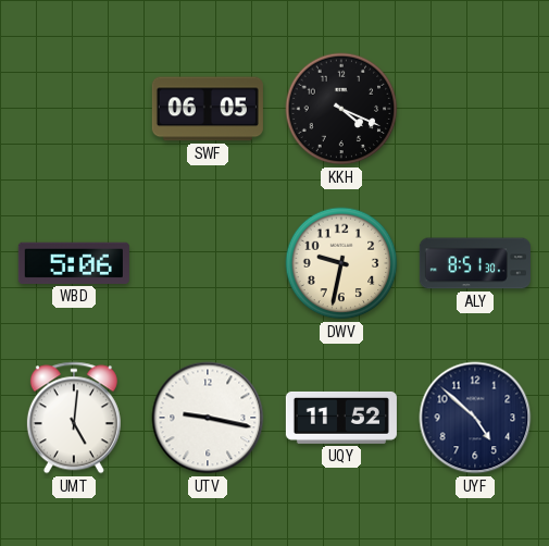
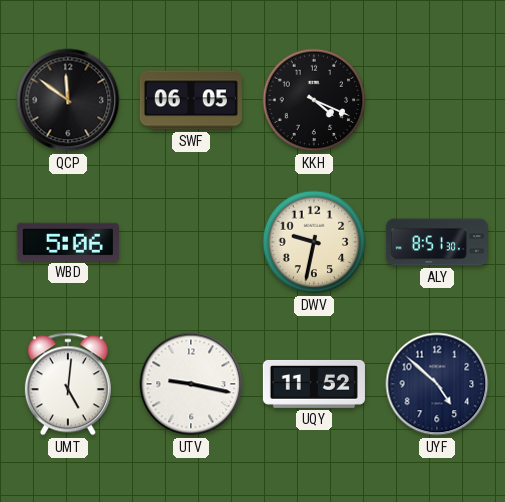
QCP: none -> 11:51
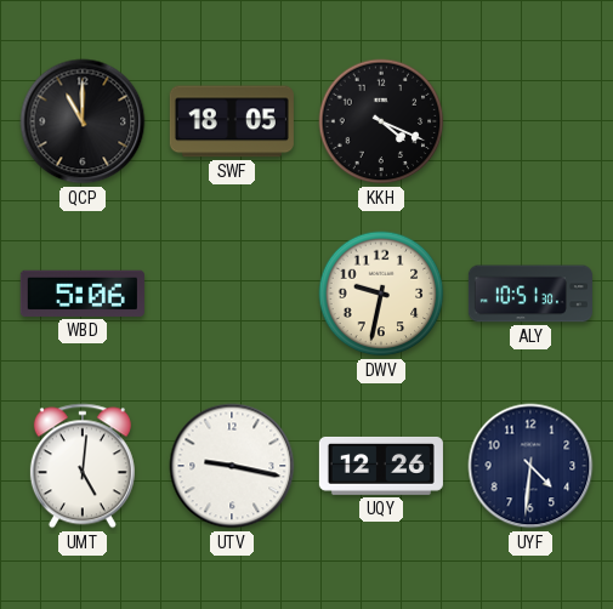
QCP: 11:51 -> 11:00
SWF: 06:05 -> 18:05
ALY: 8:51 -> 10:51
UQY: 11:52 -> 12:26
UYF: 4:52 -> 4:31
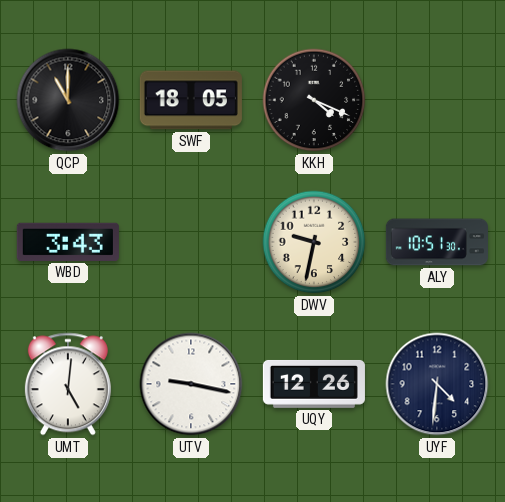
WBD: 5:06 -> 3:43
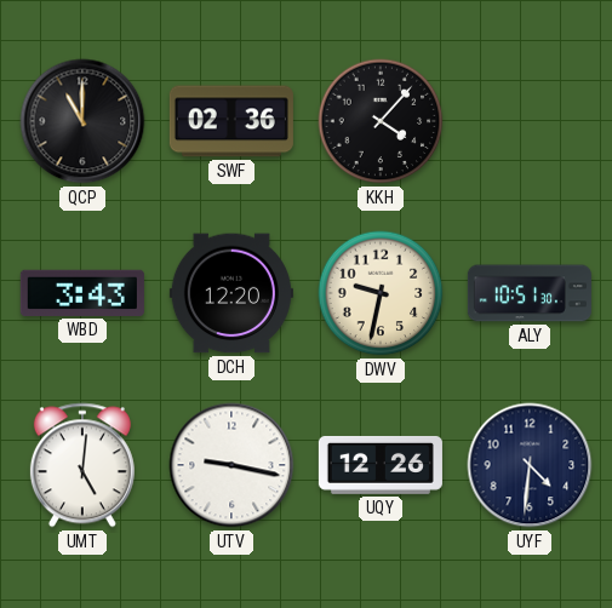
SWF: 18:05 -> 02:36
KKH: 4:19 -> 4:07
DCH: none -> 12:20
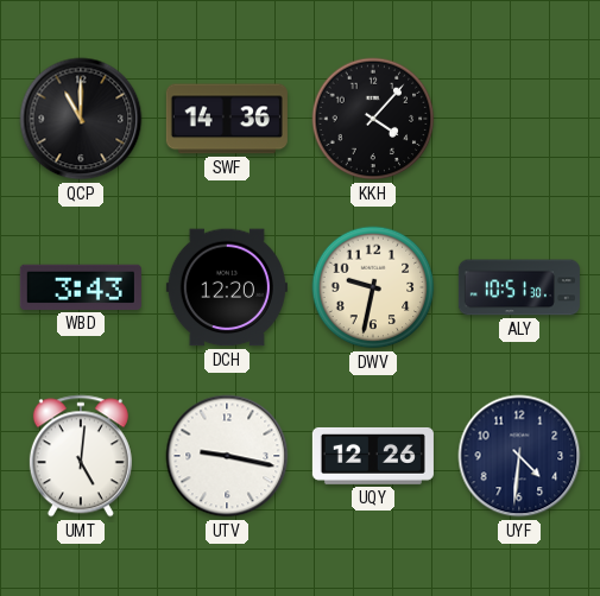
SWF: 02:36 -> 14:36
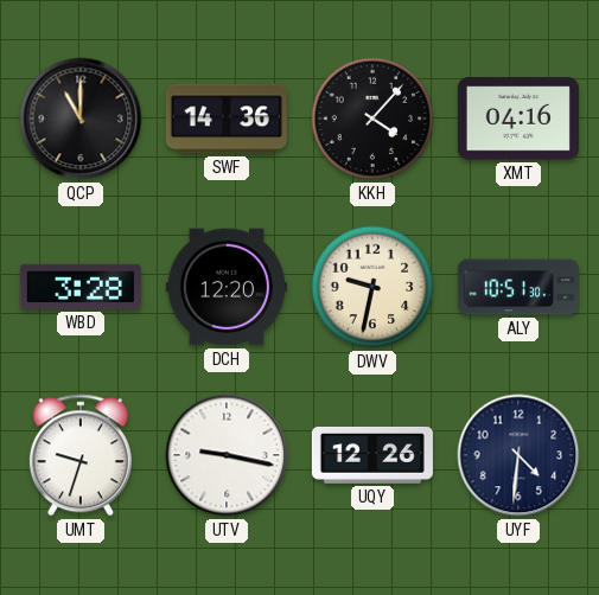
XMT: none -> 04:16
WBD: 3:43 -> 3:28
UMT: 5:01 -> 9:33
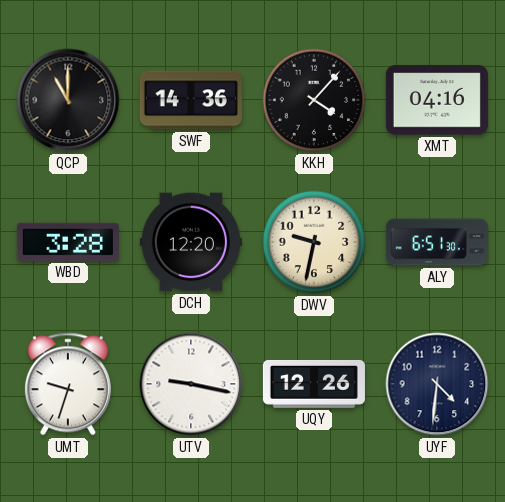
ALY: 10:51 -> 6:51
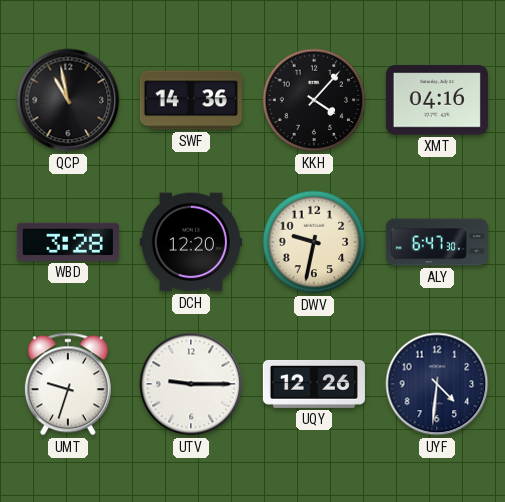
QCP: 11:00 -> 10:58
ALY: 6:51 -> 6:47
UTV: 9:17 -> 9:15
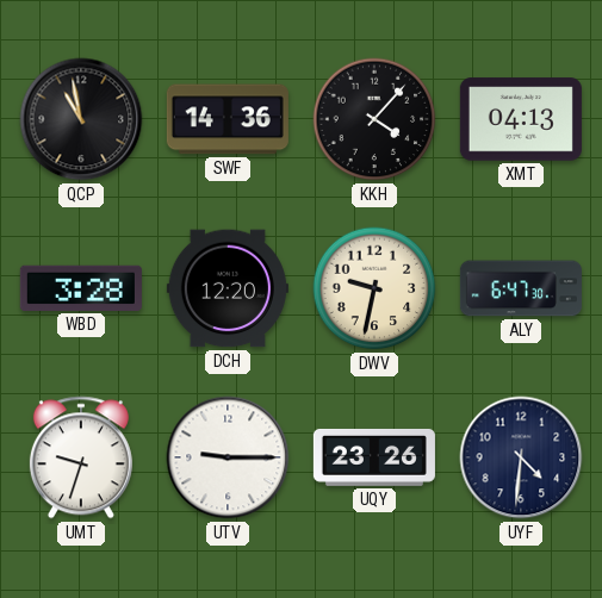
XMT: 04:16 -> 04:13
UQY: 12:26 -> 23:26
